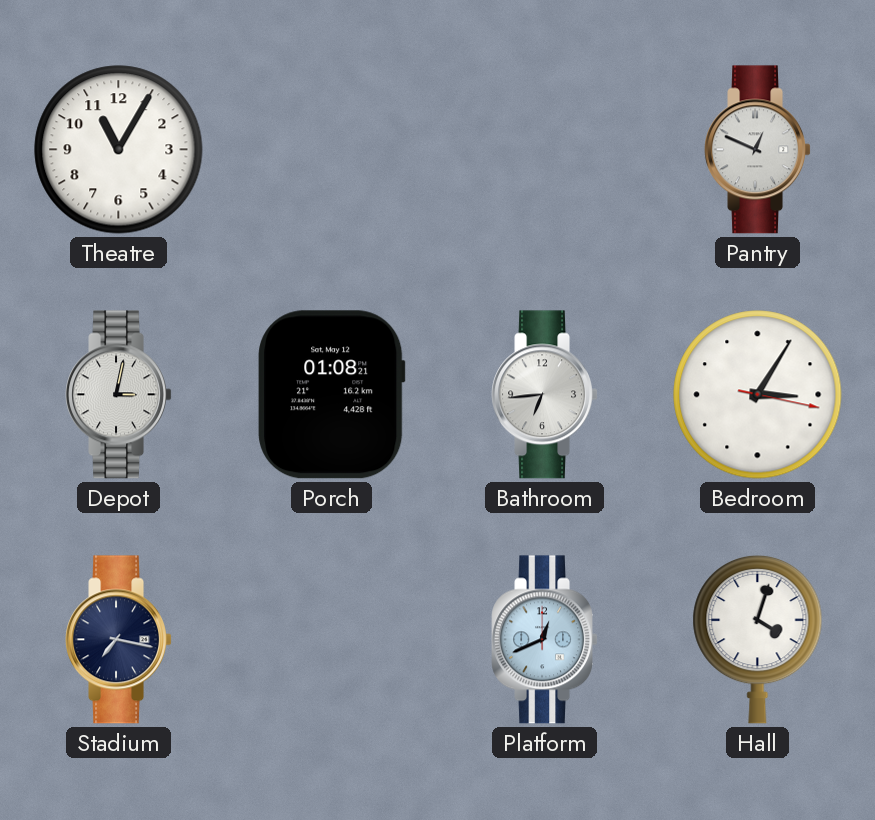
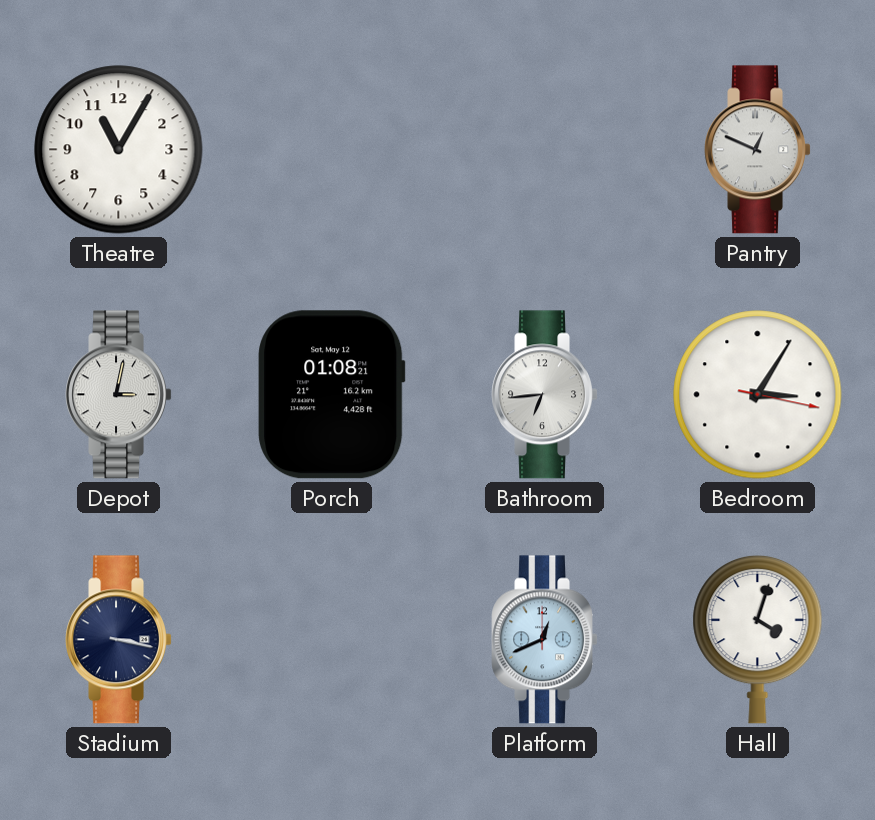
Stadium: 7:17 -> 3:17
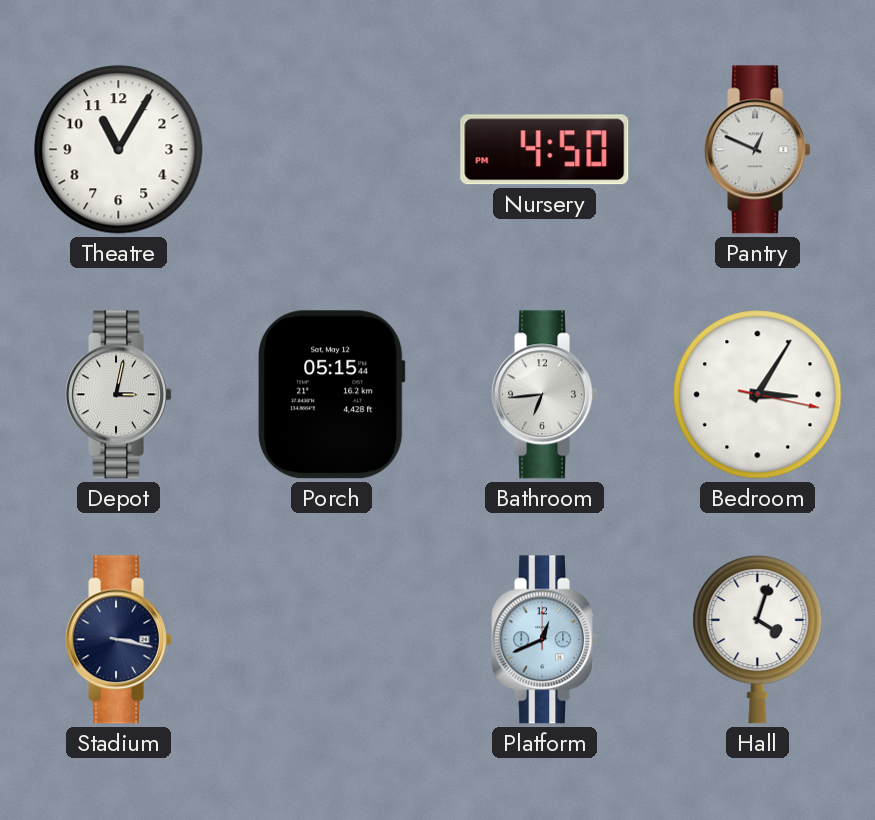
Nursery: none -> 4:50
Porch: 01:08 -> 05:15
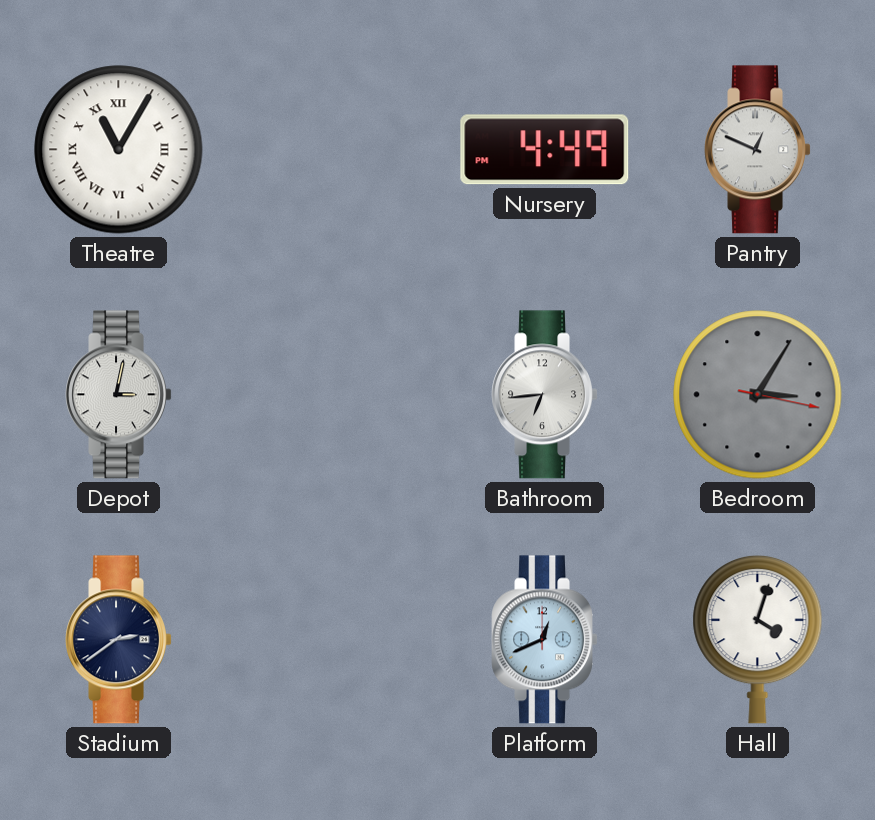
Theatre numerals: Arabic -> Roman
Nursery: 4:50 -> 4:49
Porch: 05:15 -> none
Bedroom dial: white -> grey
Stadium: 3:17 -> 2:39
